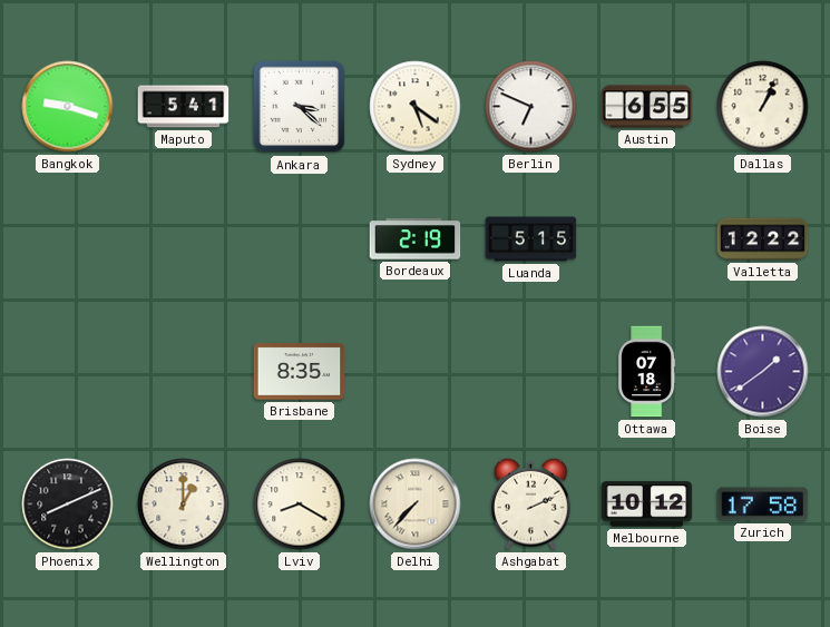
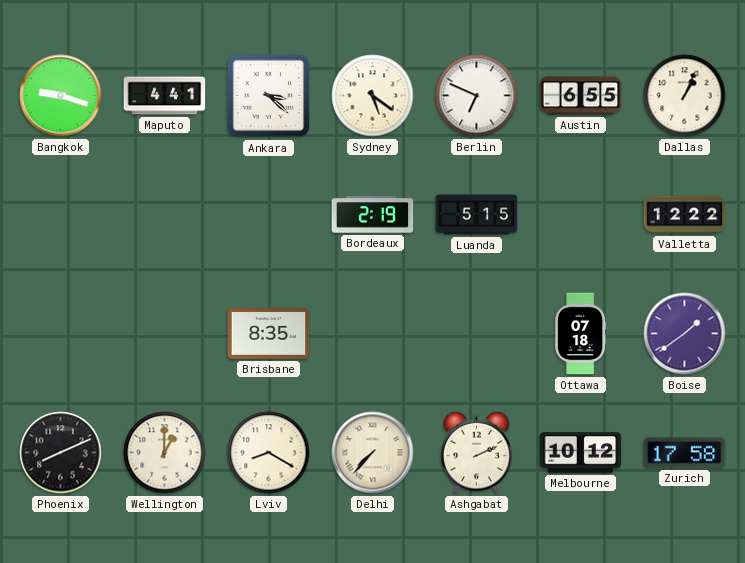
Maputo: 5:41 -> 4:41
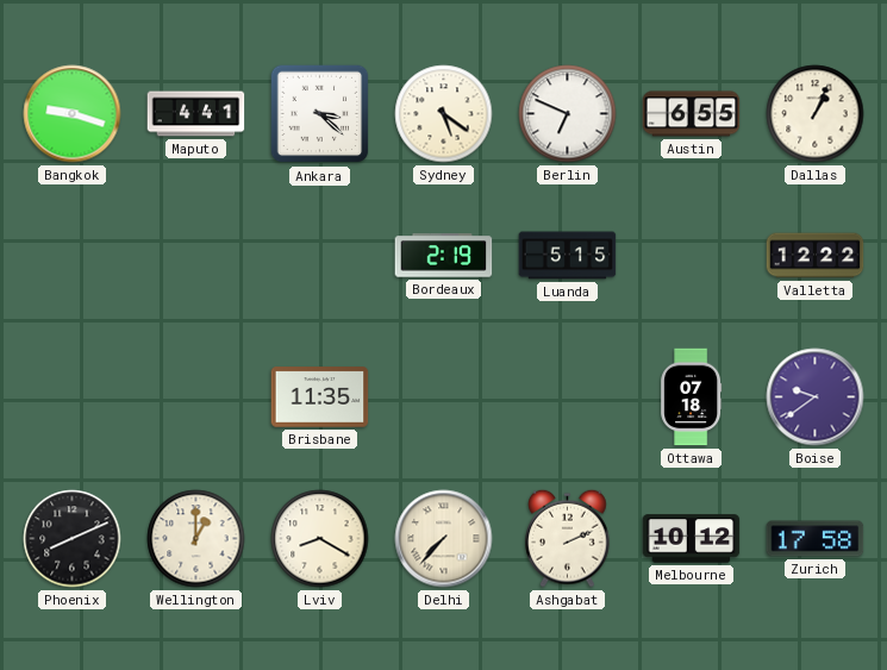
Brisbane: 8:35 -> 11:35
Boise: 1:39 -> 9:39
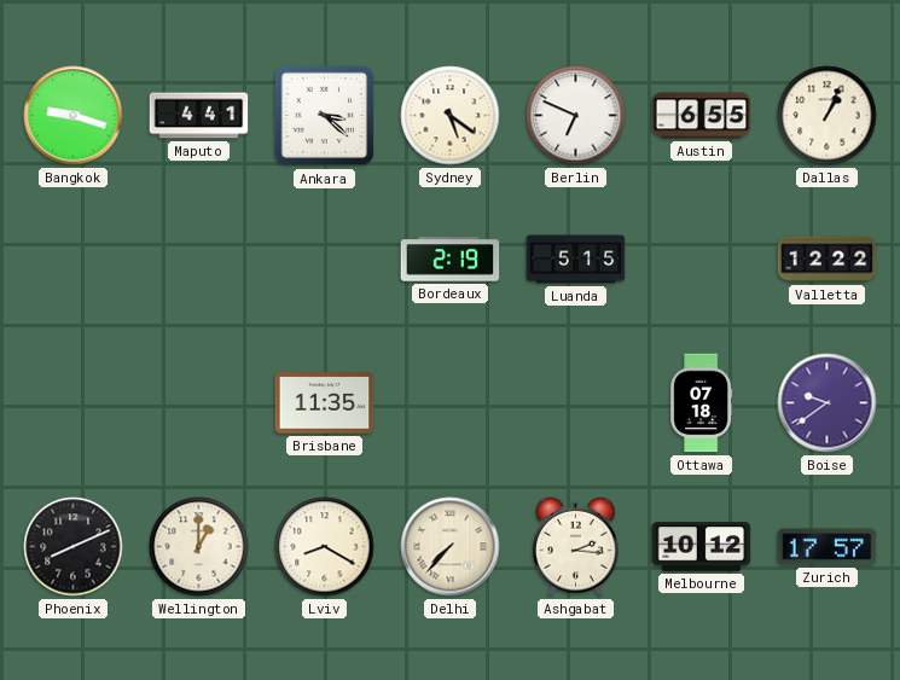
Ashgabat: 2:11 -> 2:16
Zurich: 17:58 -> 17:57
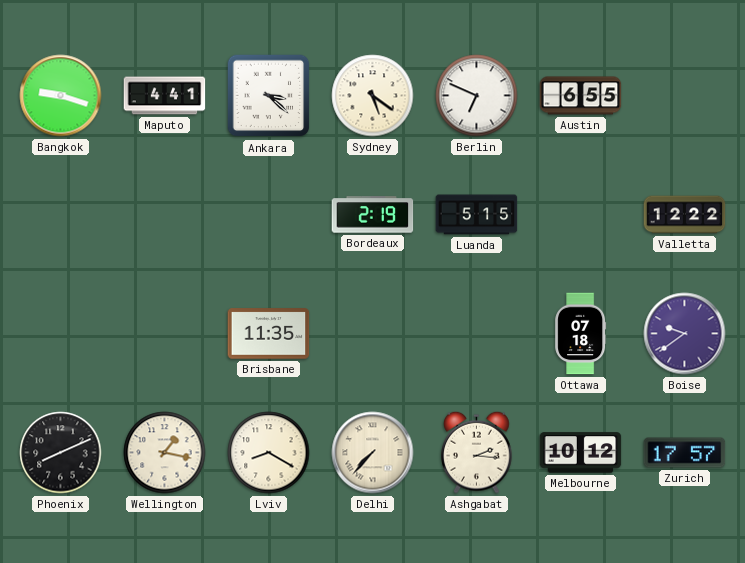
Dallas: 1:04 -> none
Wellington: 1:00 -> 1:17
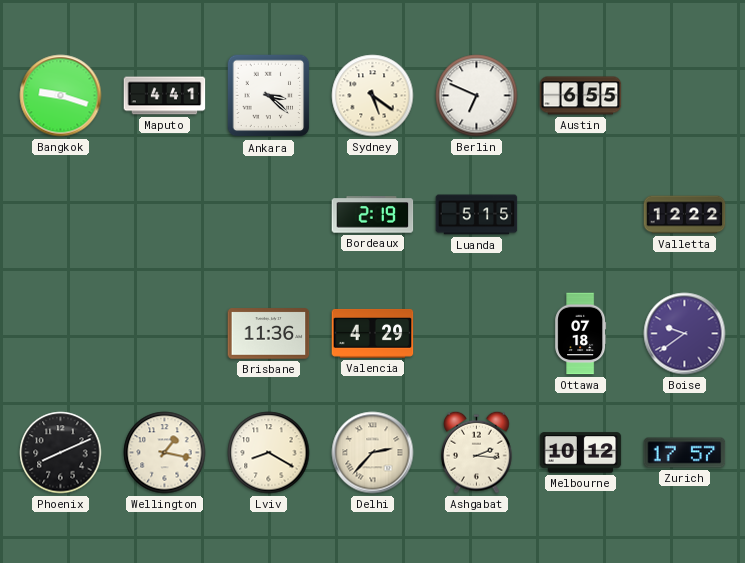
Brisbane: 11:35 -> 11:36
Valencia: none -> 4:29
Delhi: 7:37 -> 2:37
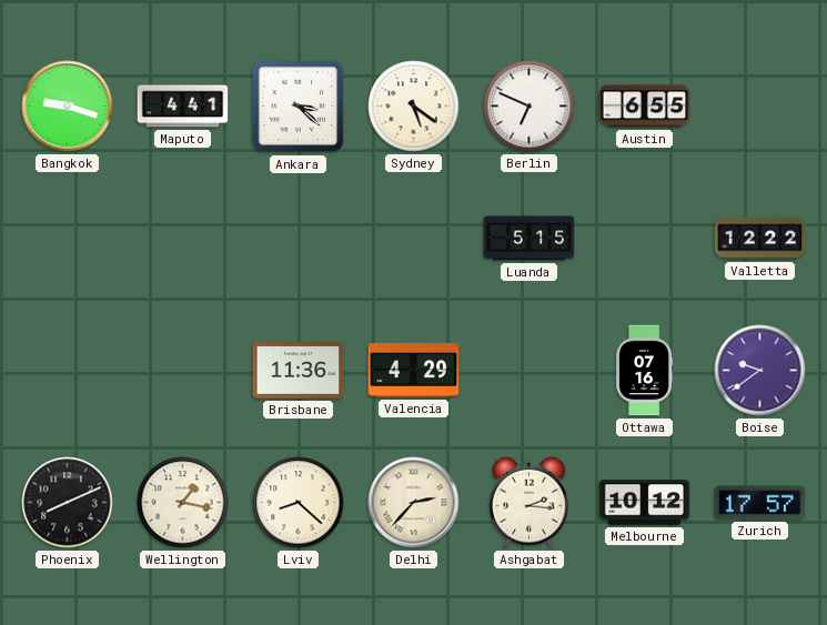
Bordeaux: 2:19 -> none
Ottawa: 07:18 -> 07:16
Lviv: 8:20 -> 8:22
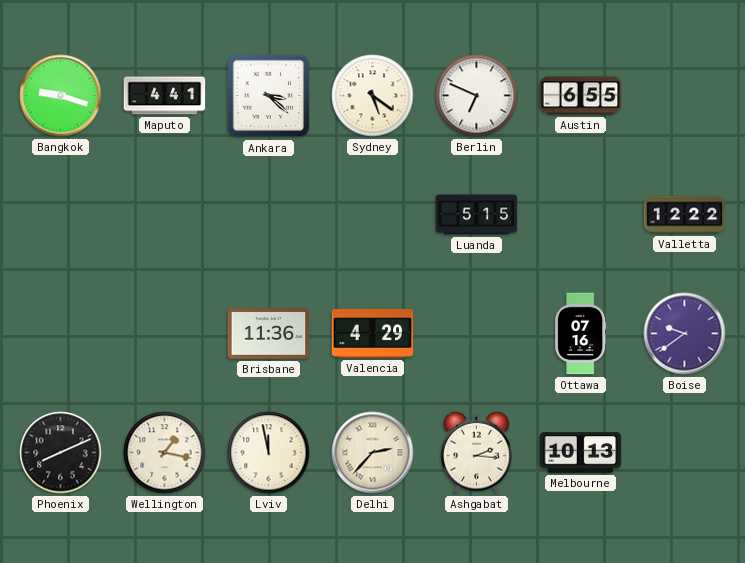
Lviv: 8:22 -> 11:58
Melbourne: 10:12 -> 10:13
Zurich: 17:57 -> none
